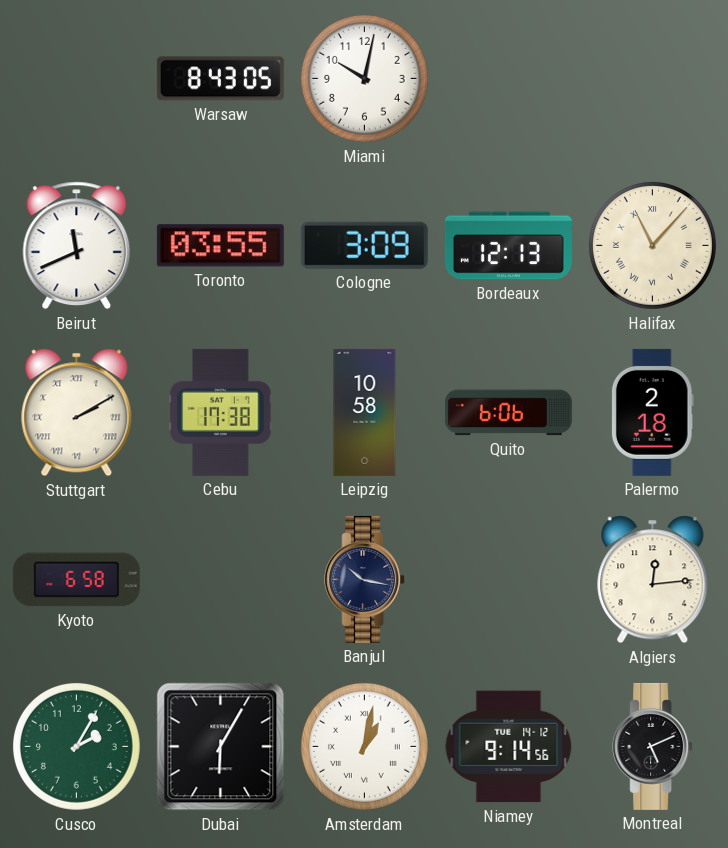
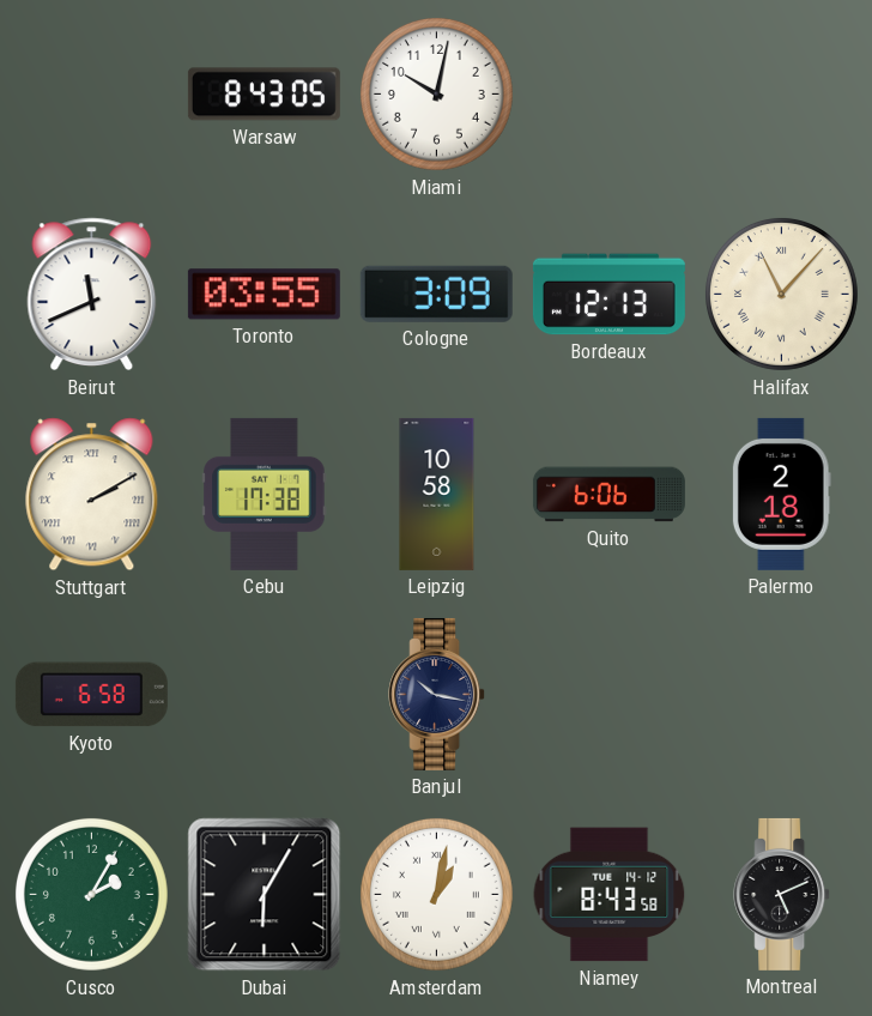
Algiers: 12:14 -> none
Niamey: 9:14 -> 8:43
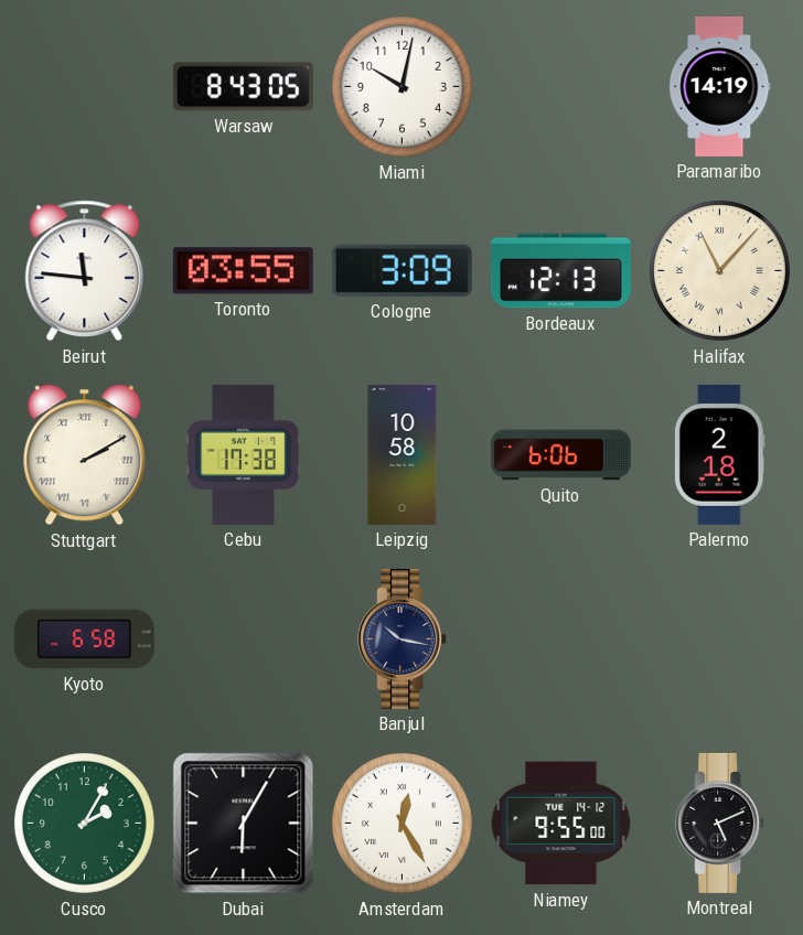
Paramaribo: none -> 14:19
Beirut: 11:41 -> 11:46
Amsterdam: 1:02 -> 12:25
Niamey: 8:43 -> 9:55
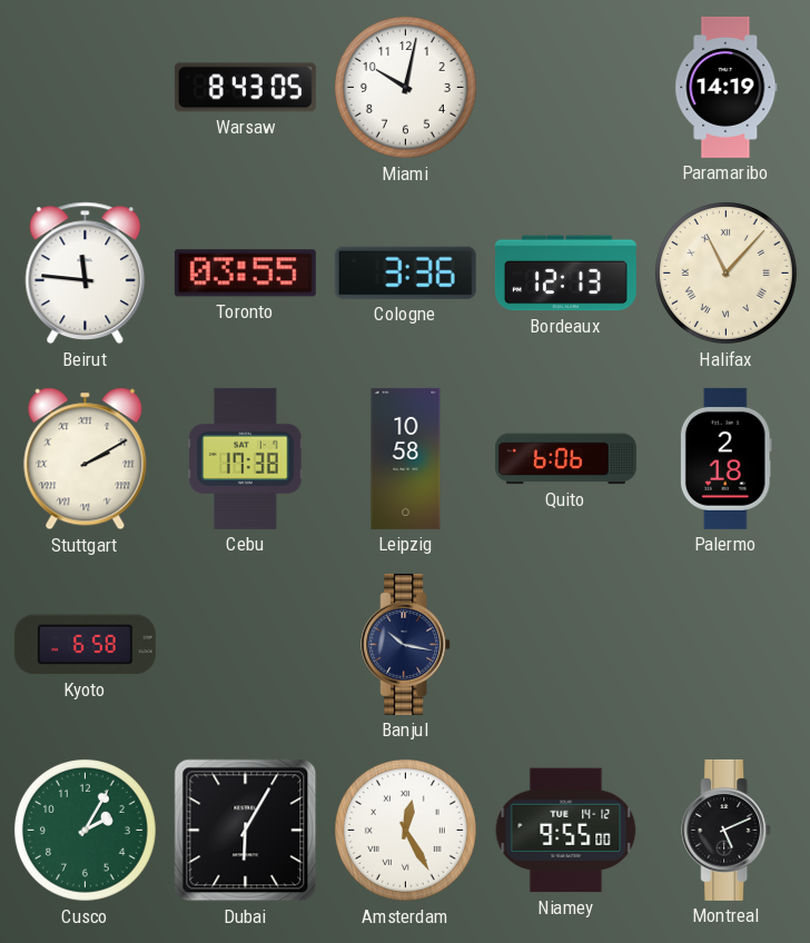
Cologne: 3:09 -> 3:36
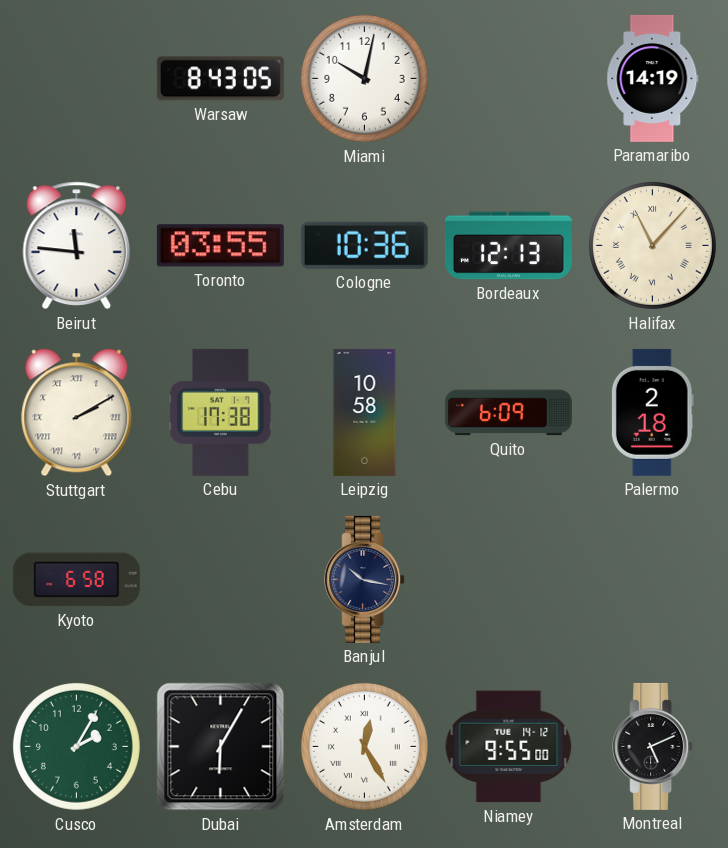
Cologne: 3:36 -> 10:36
Quito: 6:06 -> 6:09
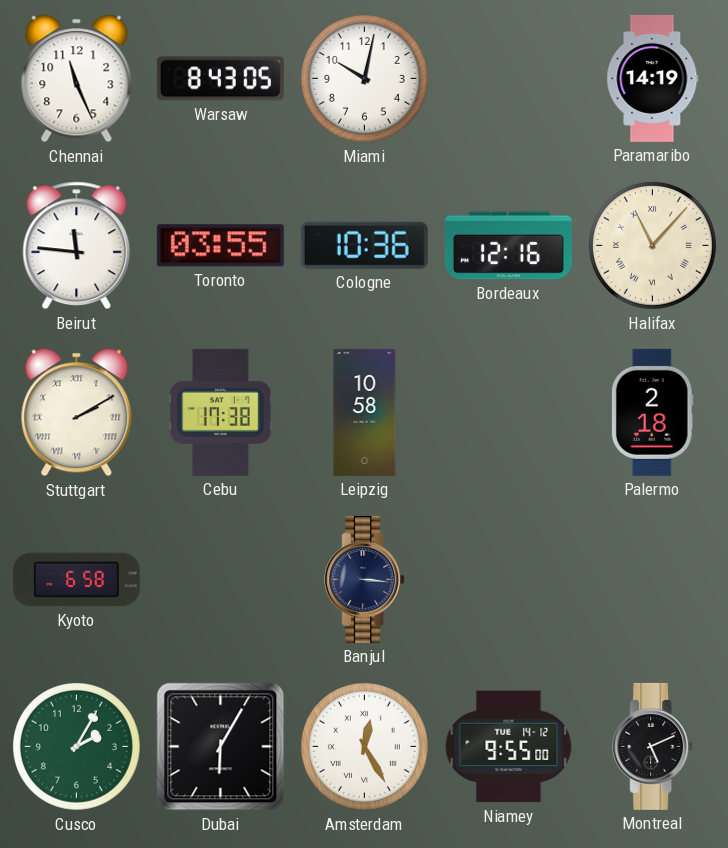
Chennai: none -> 11:26
Bordeaux: 12:13 -> 12:16
Quito: 6:09 -> none
Banjul: 10:17 -> 3:16
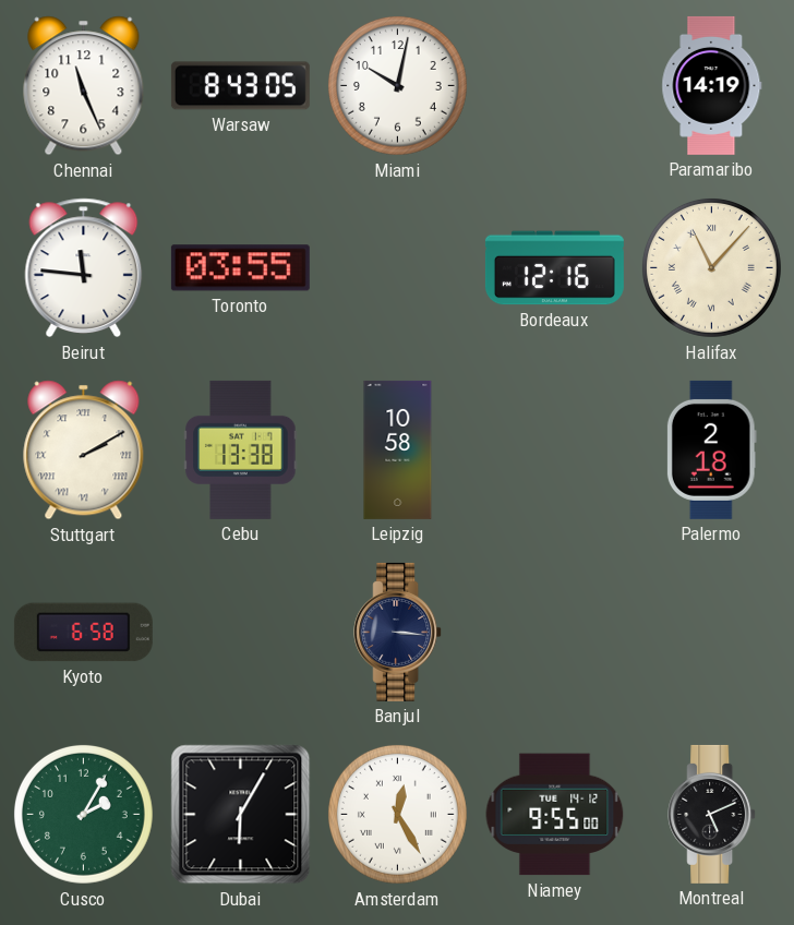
Cologne: 10:36 -> none
Cebu: 17:38 -> 13:38
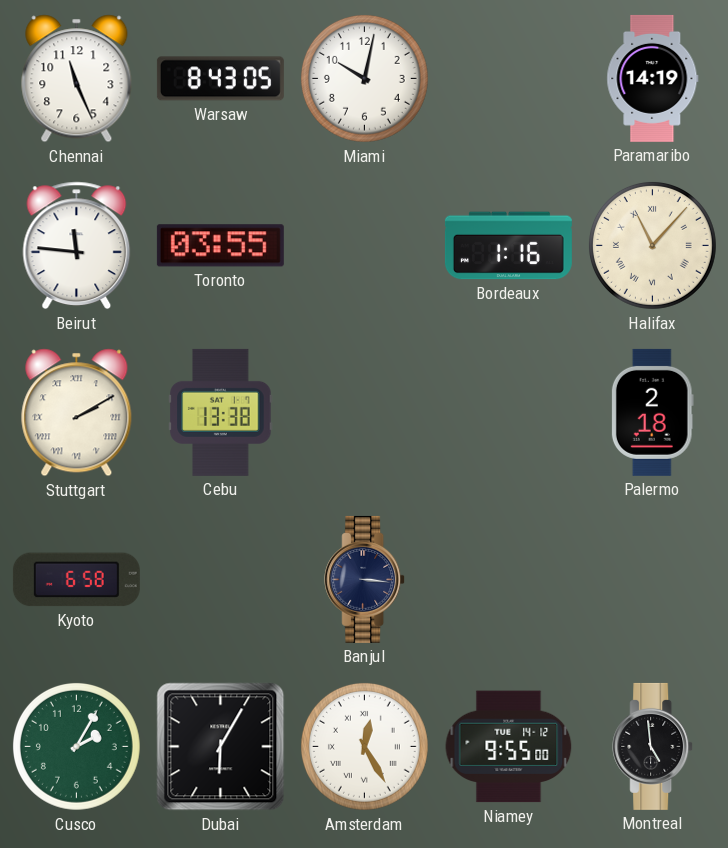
Bordeaux: 12:16 -> 1:16
Leipzig: 10:58 -> none
Montreal: 5:11 -> 4:59
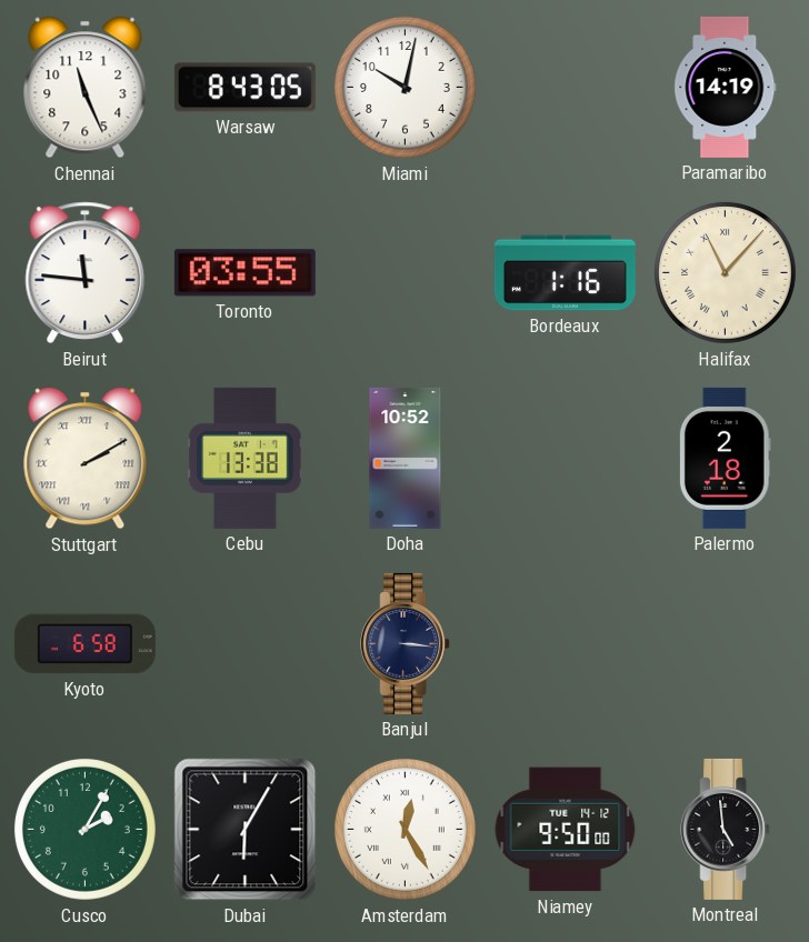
Doha: none -> 10:52
Niamey: 9:55 -> 9:50
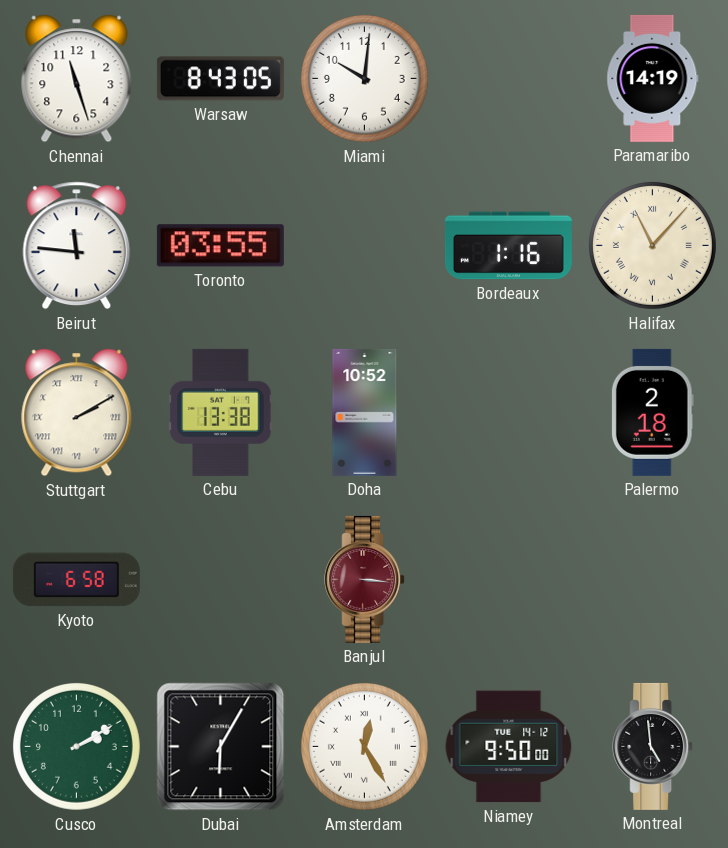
Chennai: 11:26 -> 11:27
Miami: 10:02 -> 10:01
Banjul dial: navy -> burgundy
Cusco: 2:05 -> 2:10
